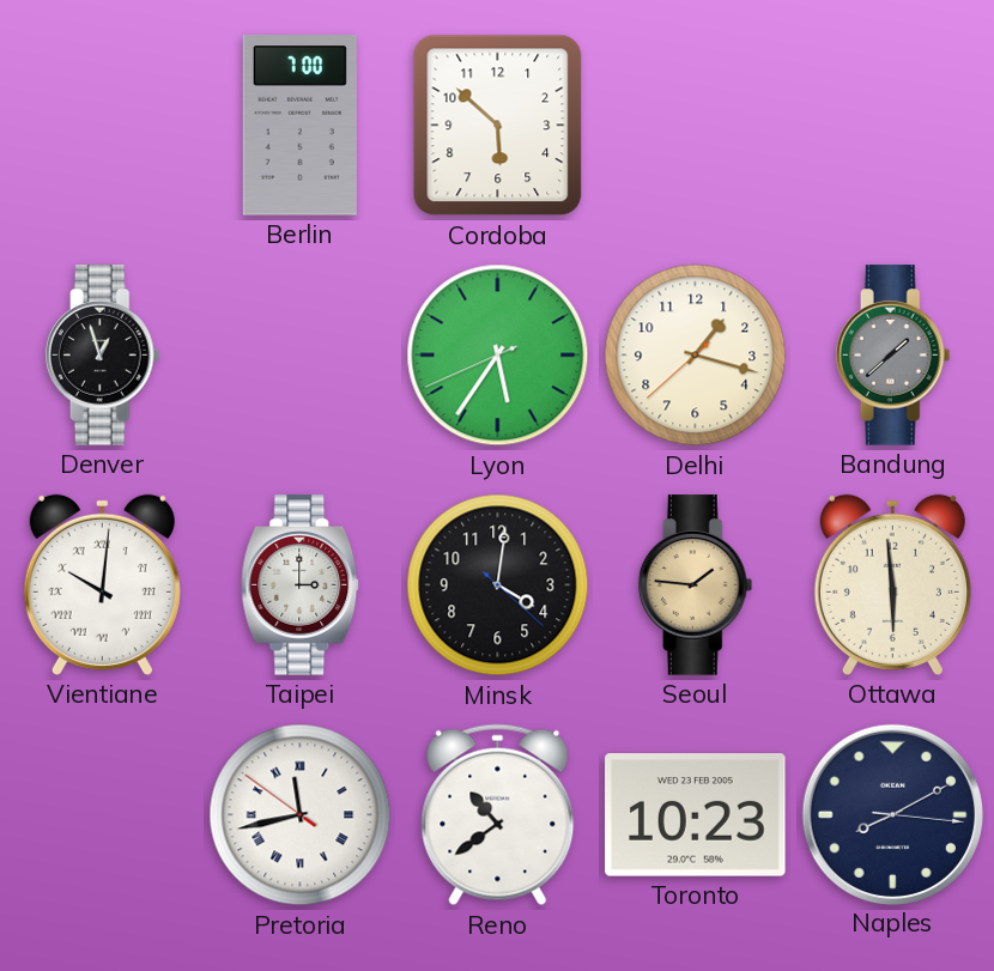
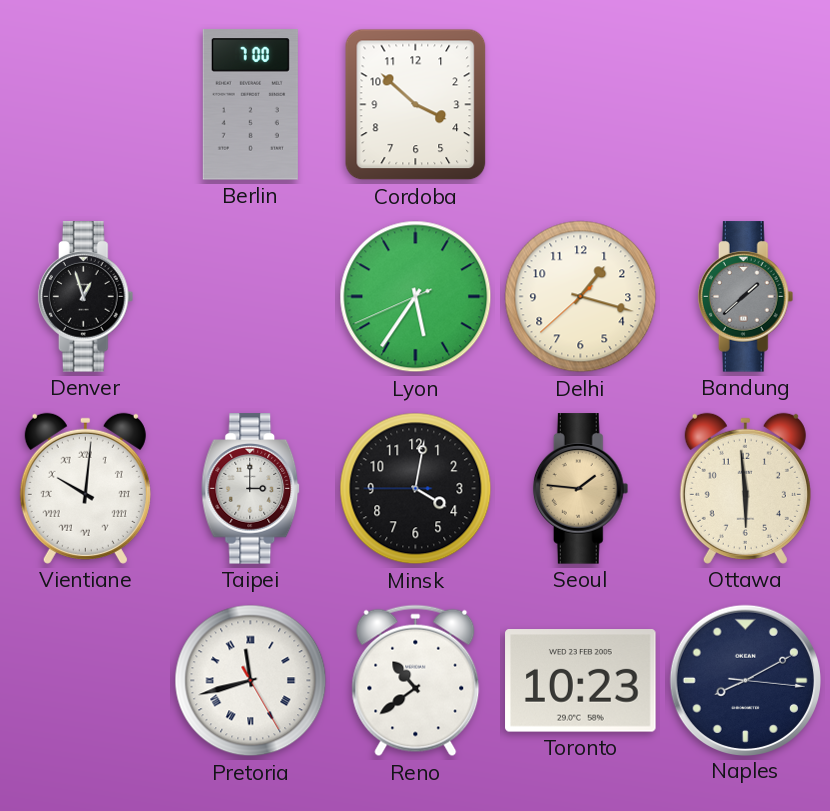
Cordoba: 5:52 -> 3:52
Minsk: 4:01:22 -> 4:01:45
Pretoria: 11:42:51 -> 11:42:25
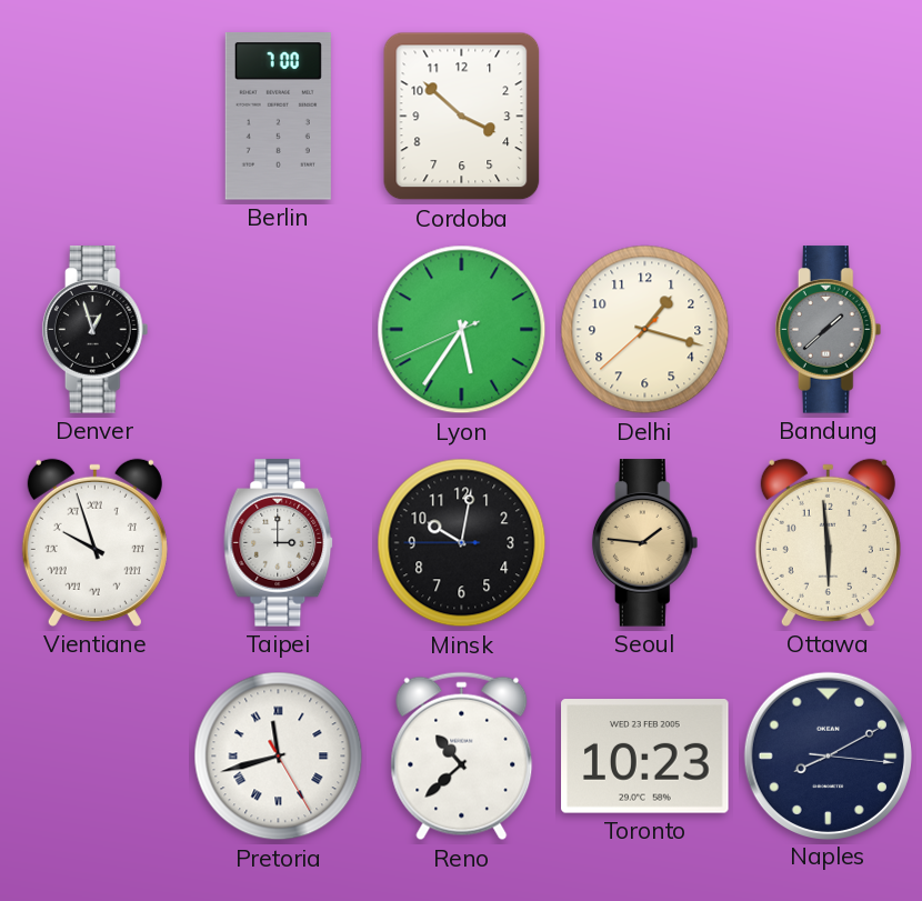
Vientiane: 10:01 -> 9:57
Minsk: 4:01 -> 10:01
Reno: 10:39 -> 10:38
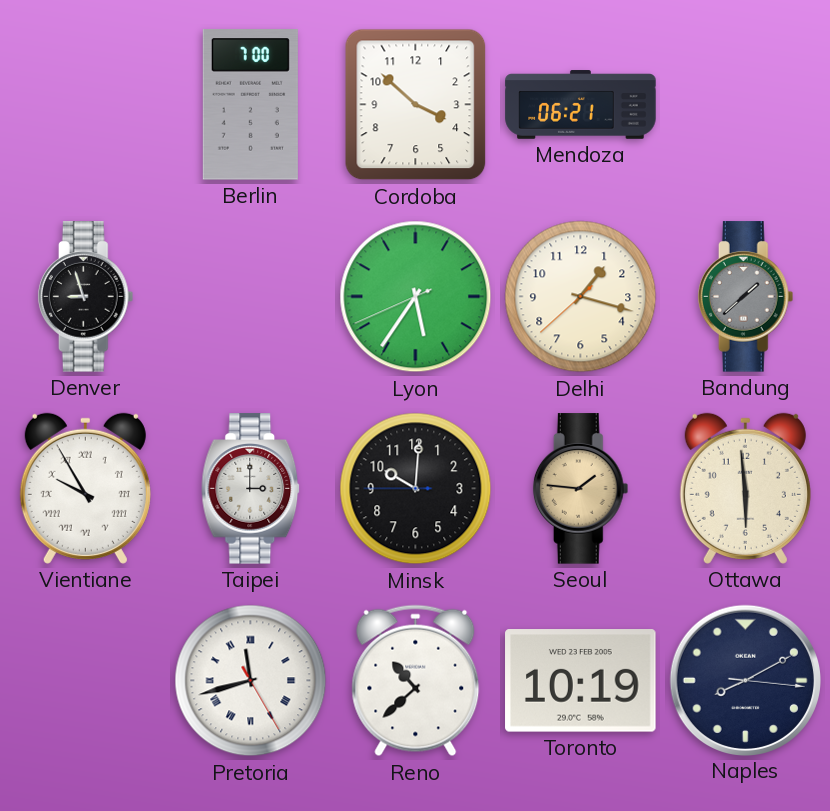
Mendoza: none -> 06:21
Denver: 12:57 -> 8:57
Vientiane: 9:57 -> 9:55
Minsk: 10:01 -> 10:00
Toronto: 10:23 -> 10:19
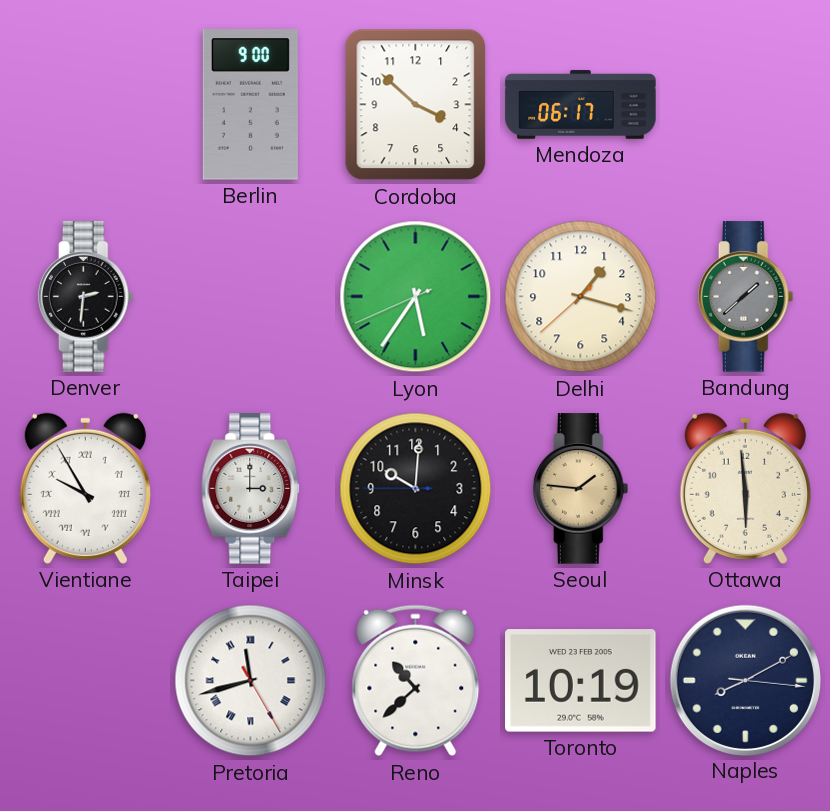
Berlin: 7:00 -> 9:00
Mendoza: 06:21 -> 06:17
Denver: 8:57 -> 2:31
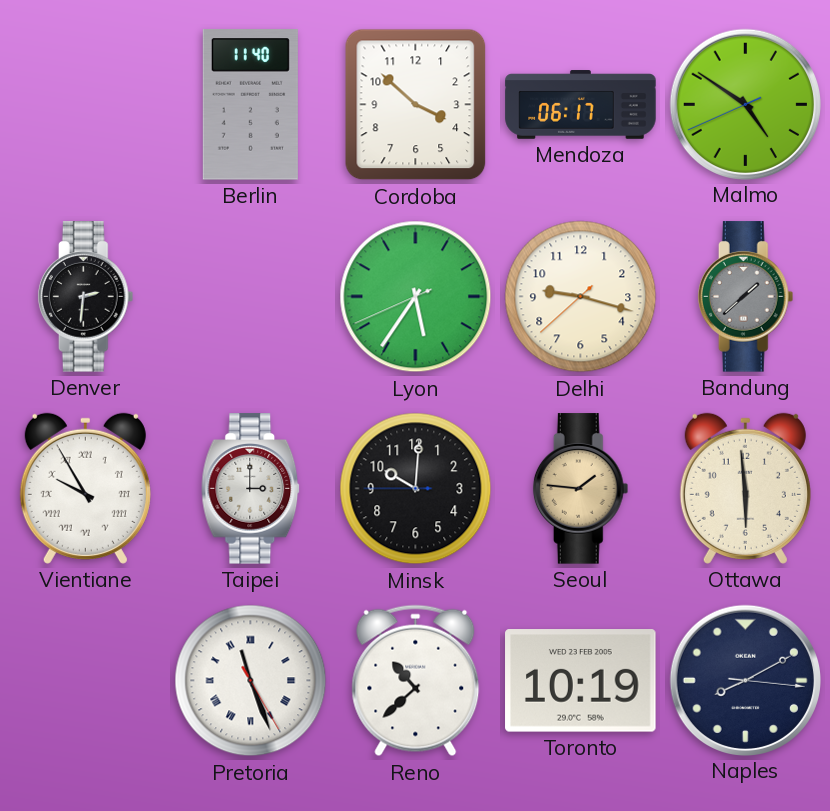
Berlin: 9:00 -> 11:40
Malmo: none -> 4:50
Delhi: 1:17 -> 9:17
Pretoria: 11:42 -> 11:26
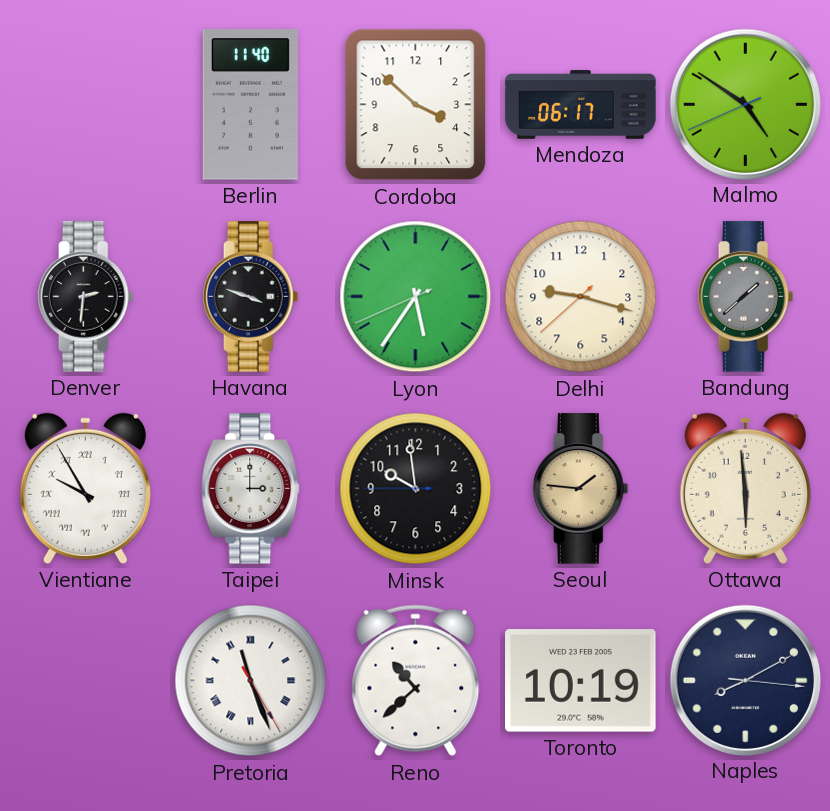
Havana: none -> 3:48
Minsk: 10:00 -> 9:58
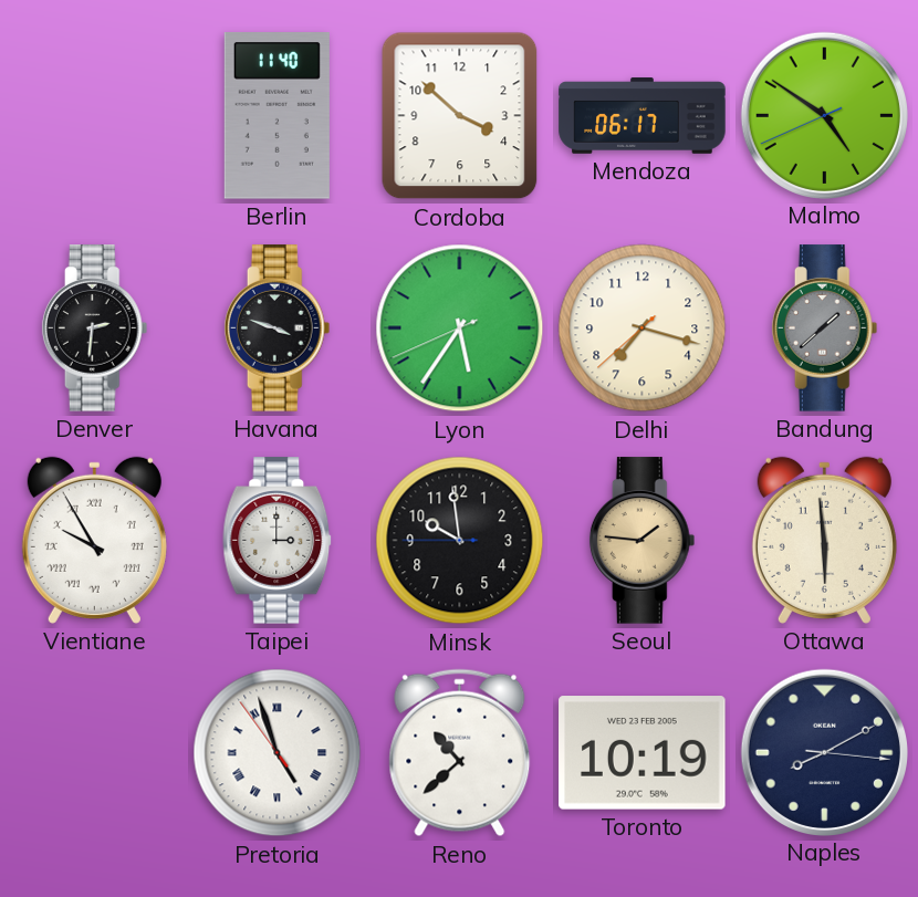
Delhi: 9:17 -> 7:17
Pretoria: 11:26 -> 4:56
